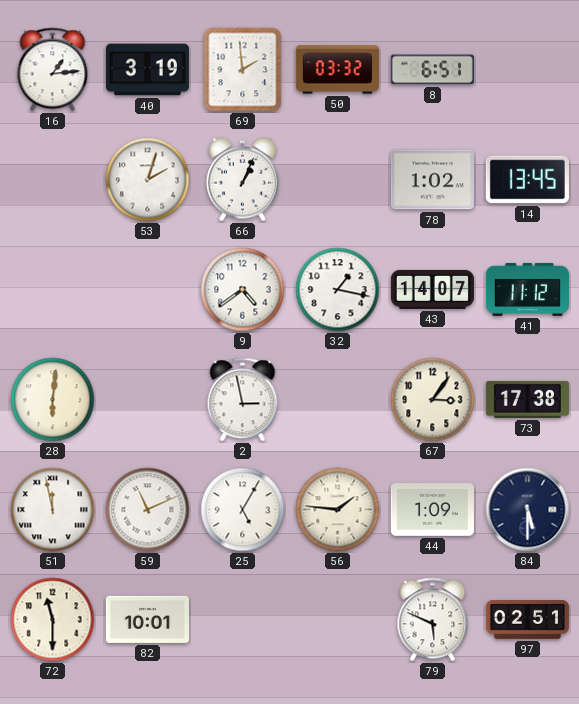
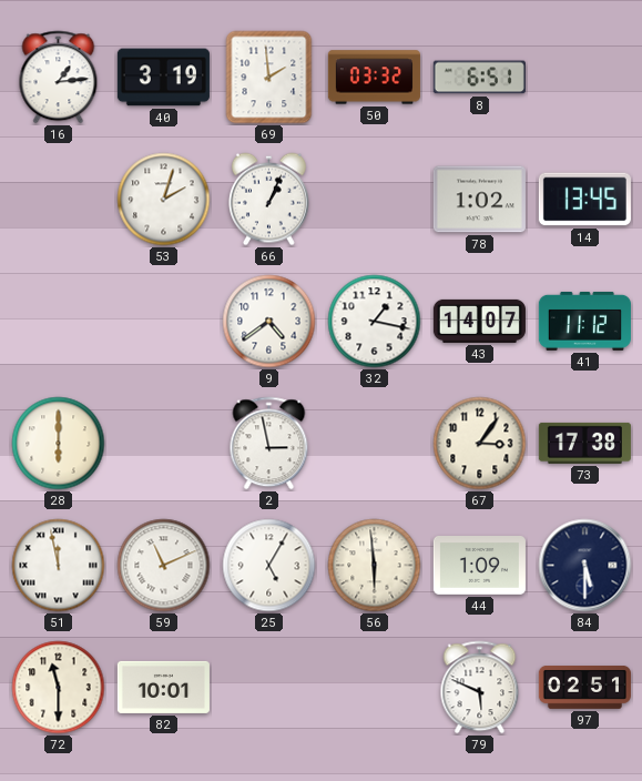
28: 6:01 -> 6:00
56: 1:46 -> 5:59
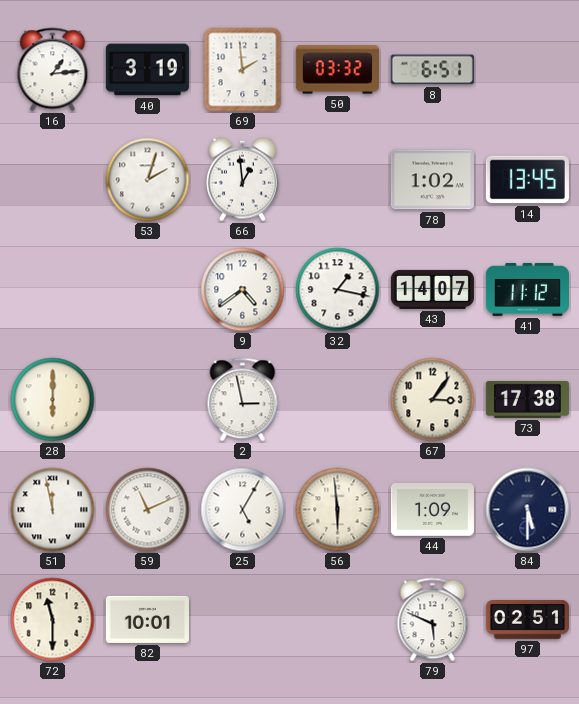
66: 1:04 -> 12:59
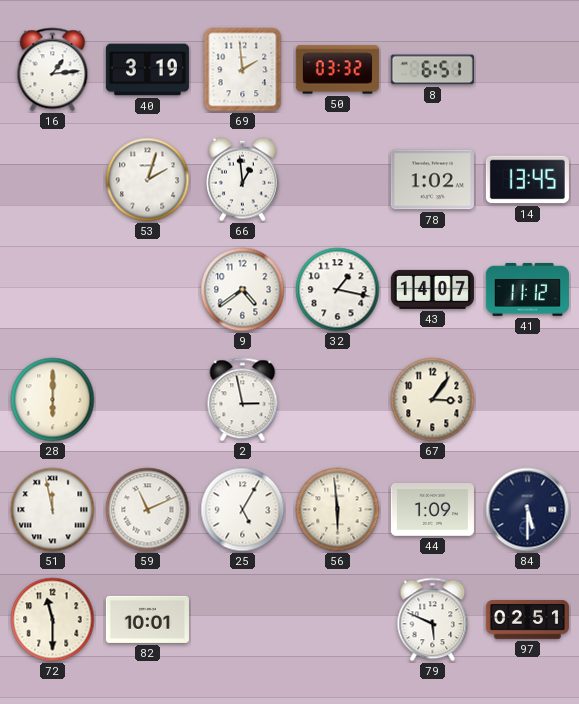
73: 17:38 -> none
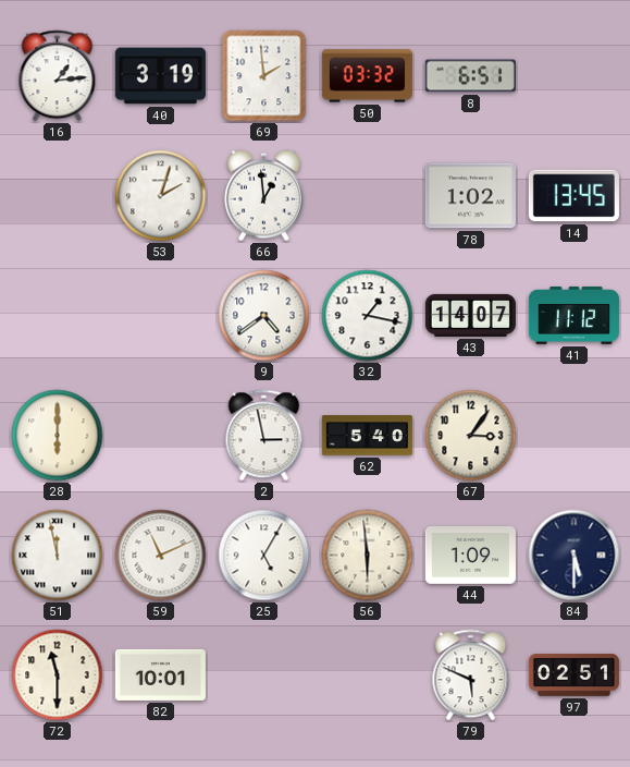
62: none -> 5:40
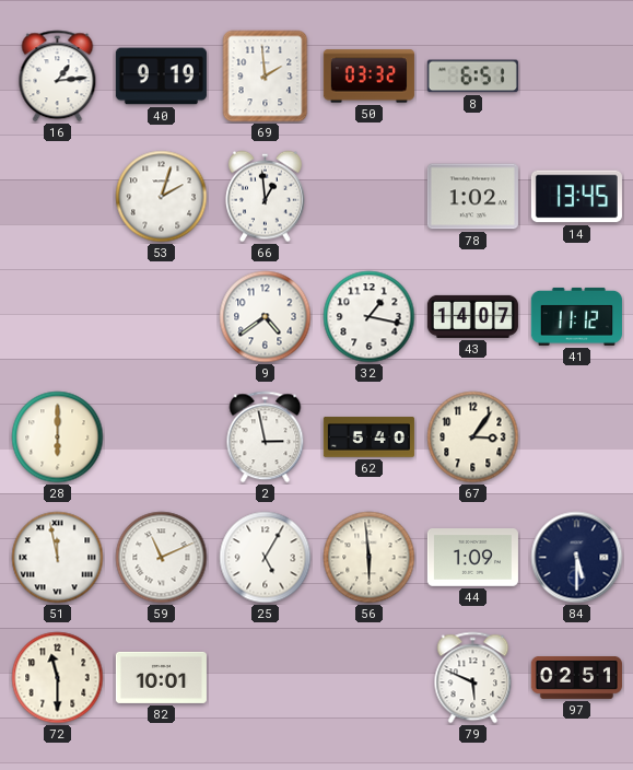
40: 3:19 -> 9:19
